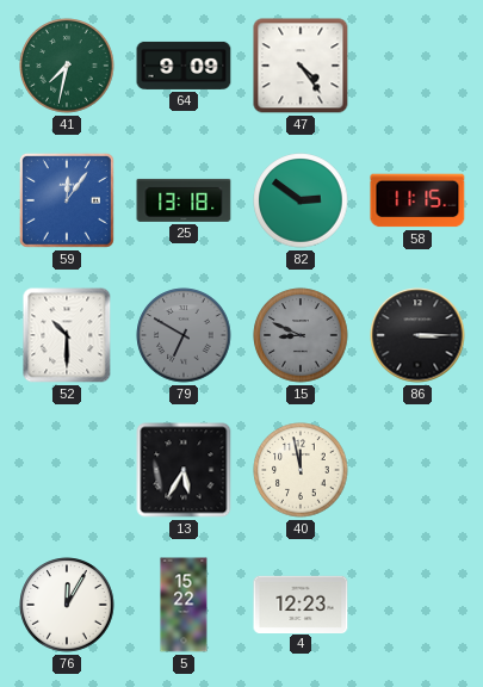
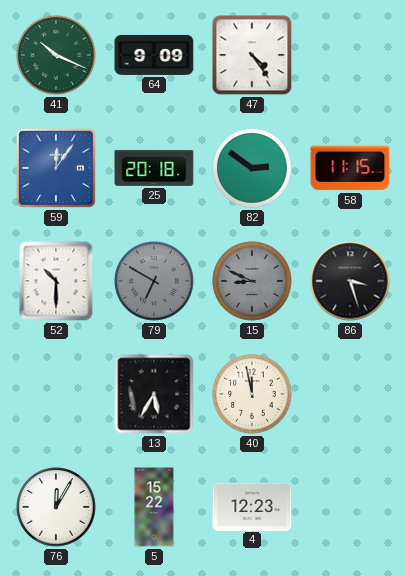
41: 7:32 -> 10:19
25: 13:18 -> 20:18
86: 3:15 -> 3:27
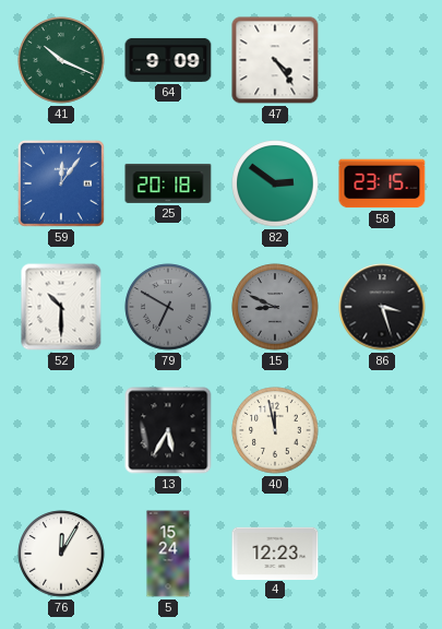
58: 11:15 -> 23:15
5: 15:22 -> 15:24
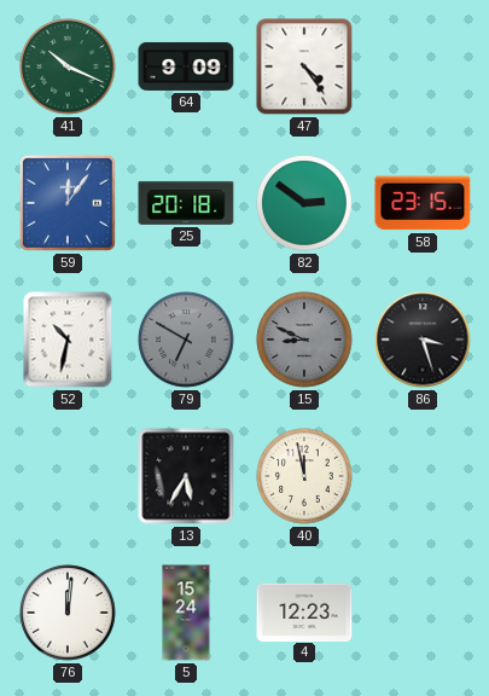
52: 10:30 -> 10:32
76: 12:05 -> 12:01
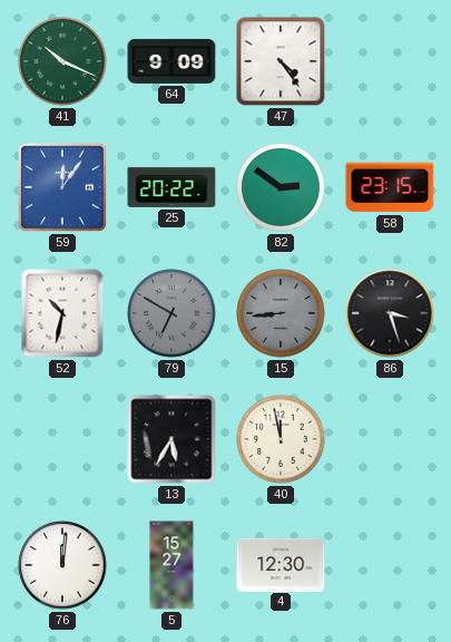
25: 20:18 -> 20:22
15: 8:49 -> 8:44
5: 15:24 -> 15:27
4: 12:23 -> 12:30
